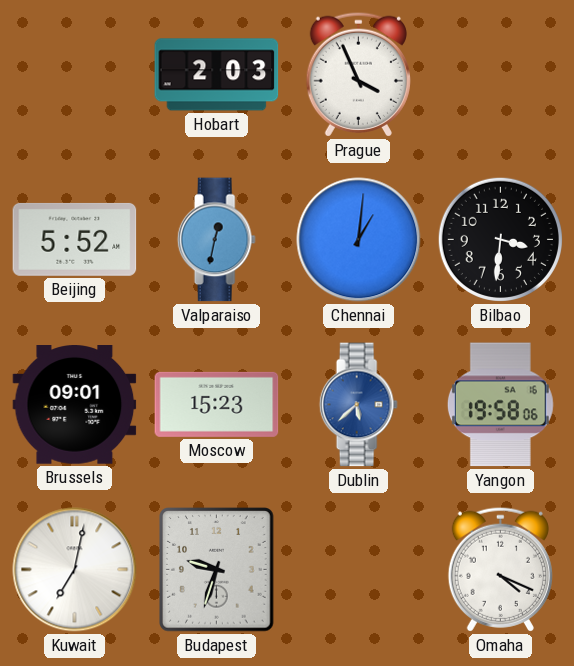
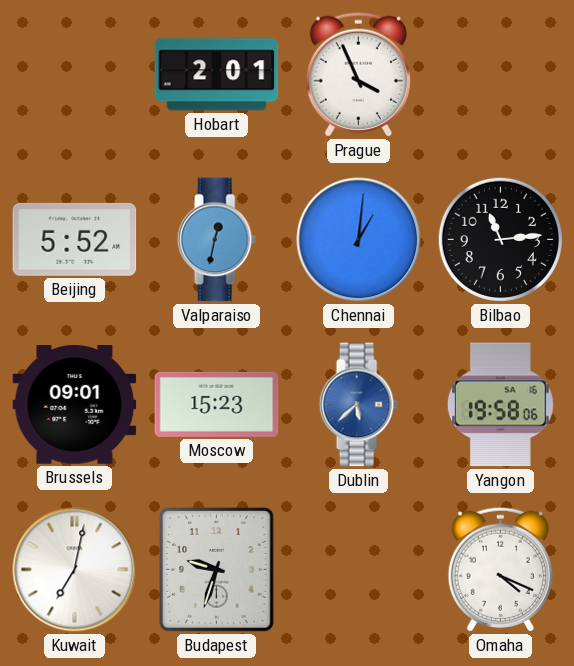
Hobart: 2:03 -> 2:01
Bilbao: 3:31 -> 11:14
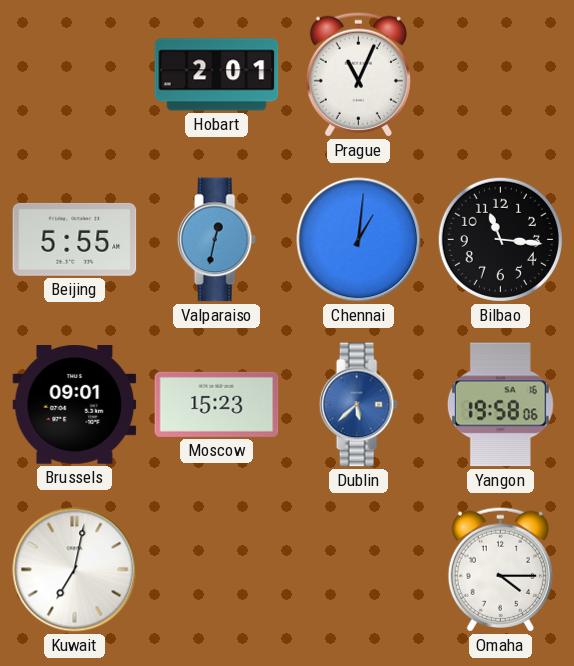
Prague: 3:56 -> 11:04
Beijing: 5:52 -> 5:55
Bilbao: 11:14 -> 11:16
Budapest: 9:33 -> none
Omaha: 4:19 -> 4:15
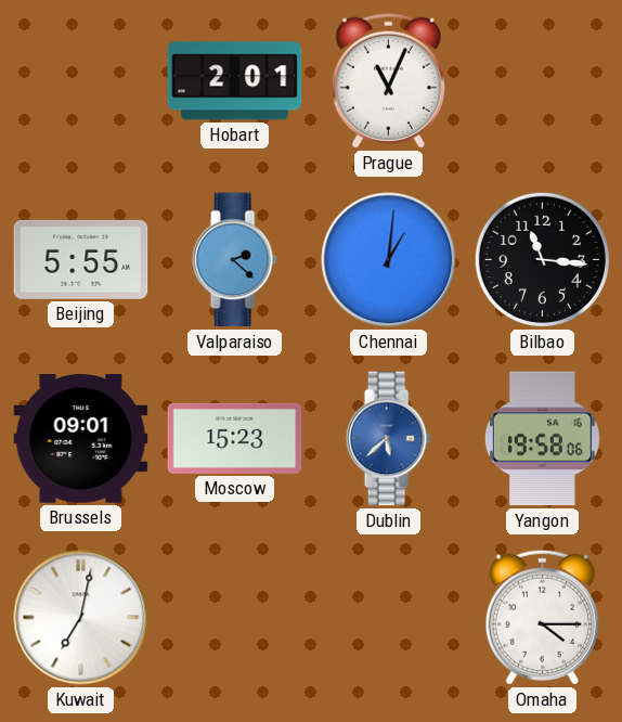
Valparaiso: 12:32 -> 2:22
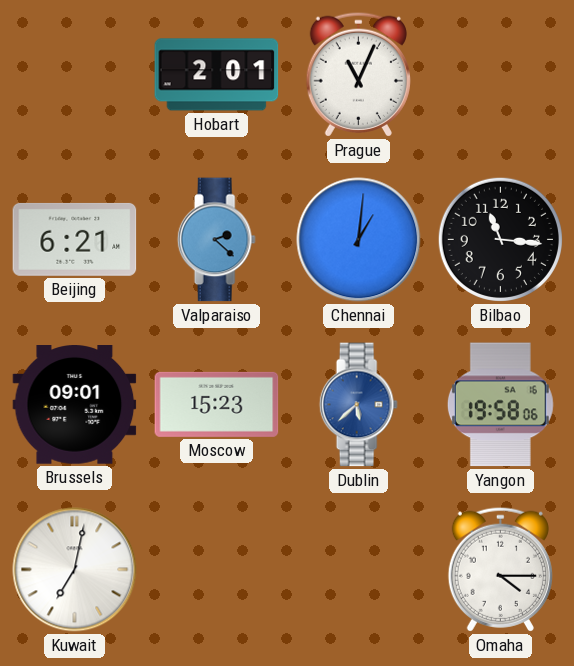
Beijing: 5:55 -> 6:21
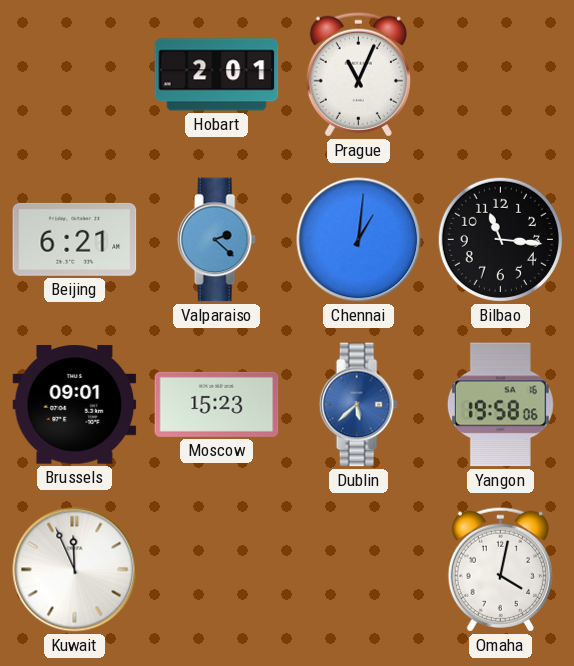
Kuwait: 7:02 -> 11:56
Omaha: 4:15 -> 4:02
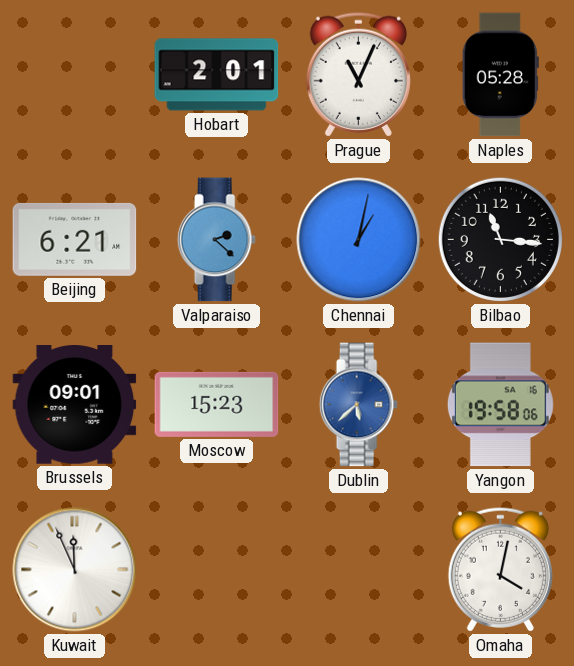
Naples: none -> 05:28
Chennai: 1:01 -> 1:02
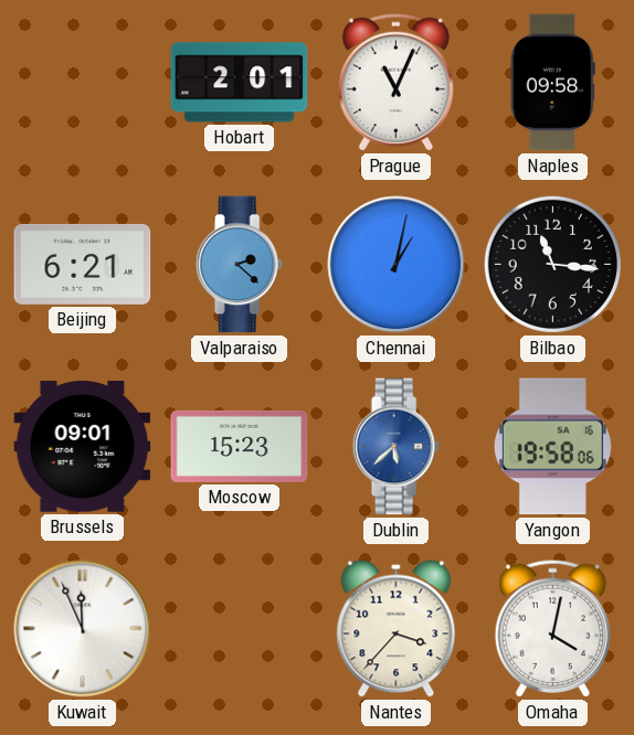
Naples: 05:28 -> 09:58
Nantes: none -> 3:37
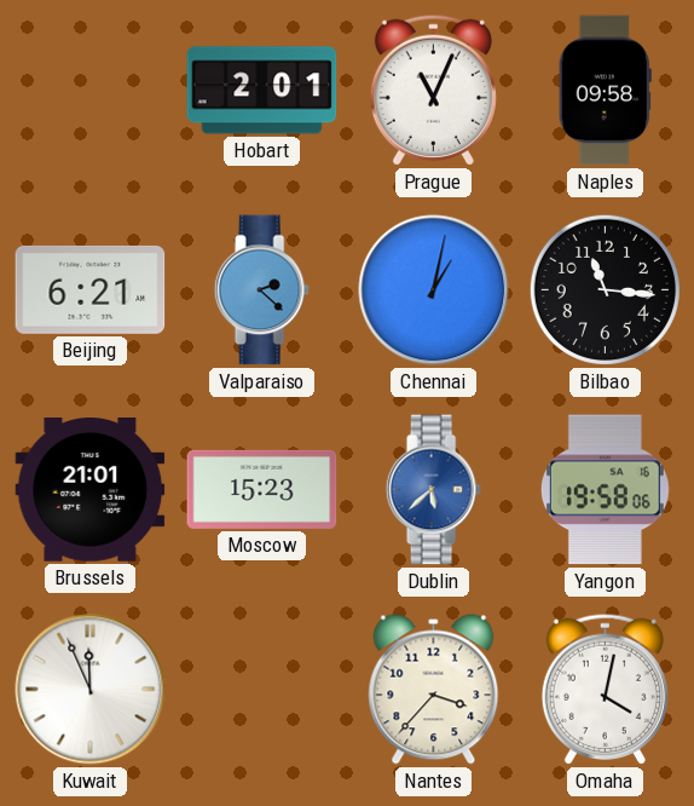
Brussels: 09:01 -> 21:01
